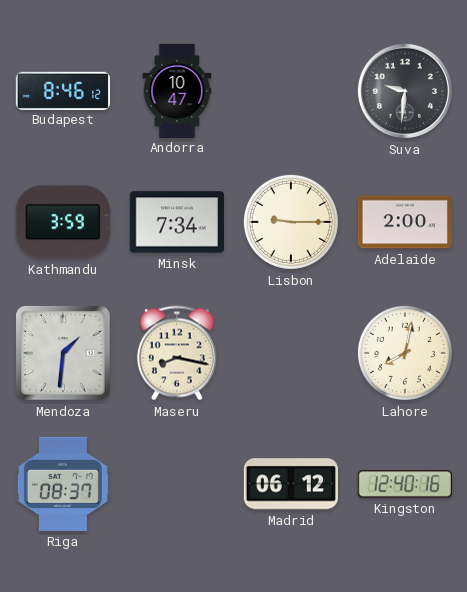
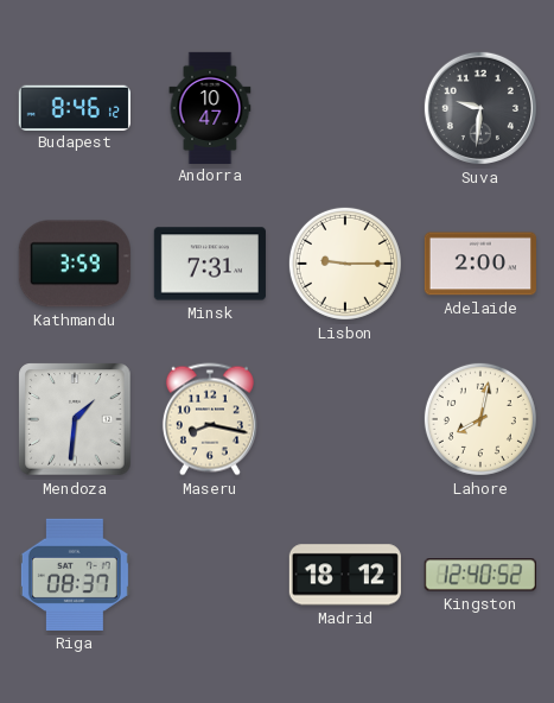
Minsk: 7:34 -> 7:31
Madrid: 06:12 -> 18:12
Kingston: 12:40:16 -> 12:40:52
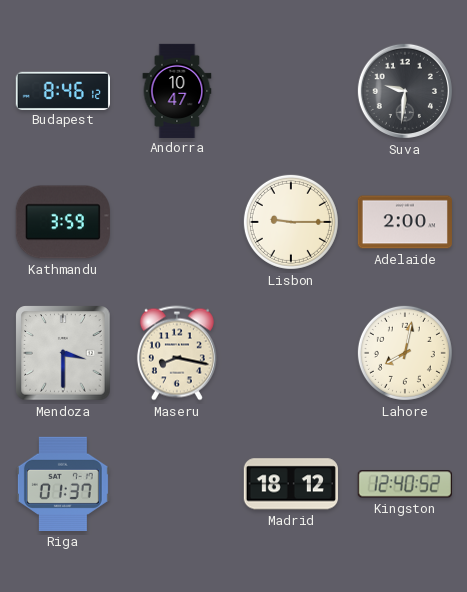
Minsk: 7:31 -> none
Mendoza: 1:31 -> 3:30
Riga: 08:37 -> 01:37
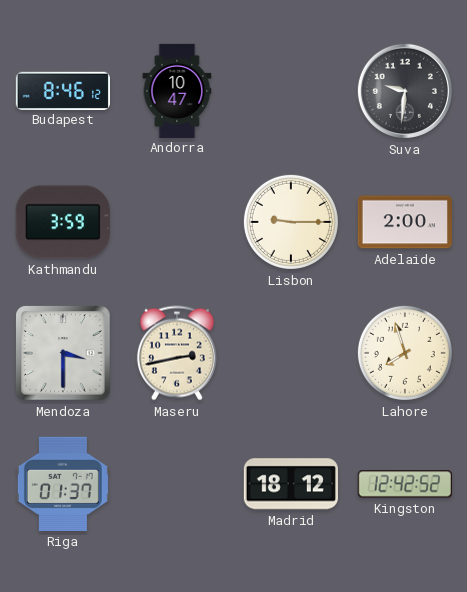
Maseru: 8:17 -> 2:43
Lahore: 8:02 -> 7:57
Kingston: 12:40 -> 12:42
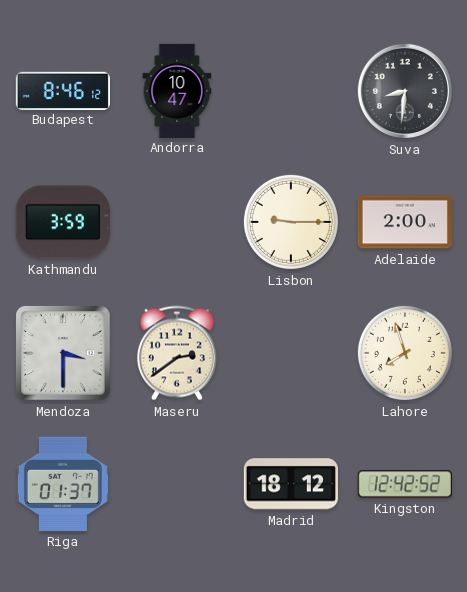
Suva: 9:31 -> 8:31
Maseru: 2:43 -> 2:39
